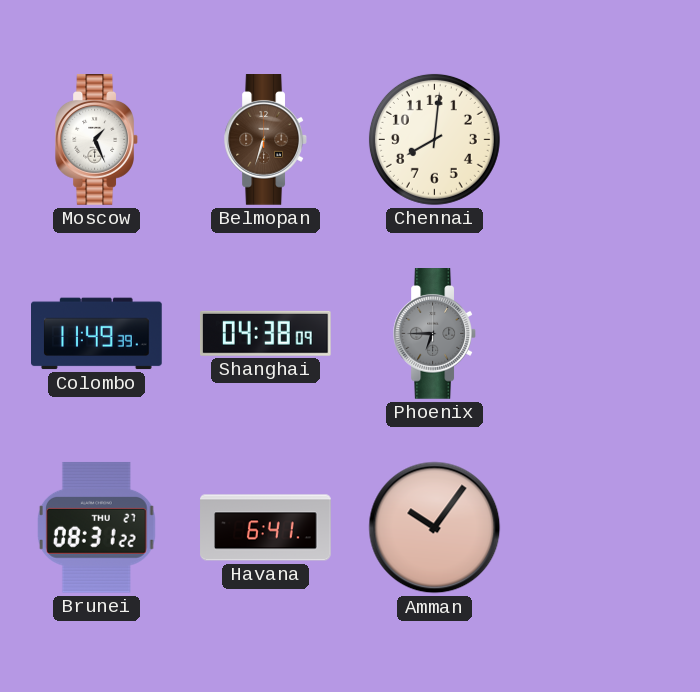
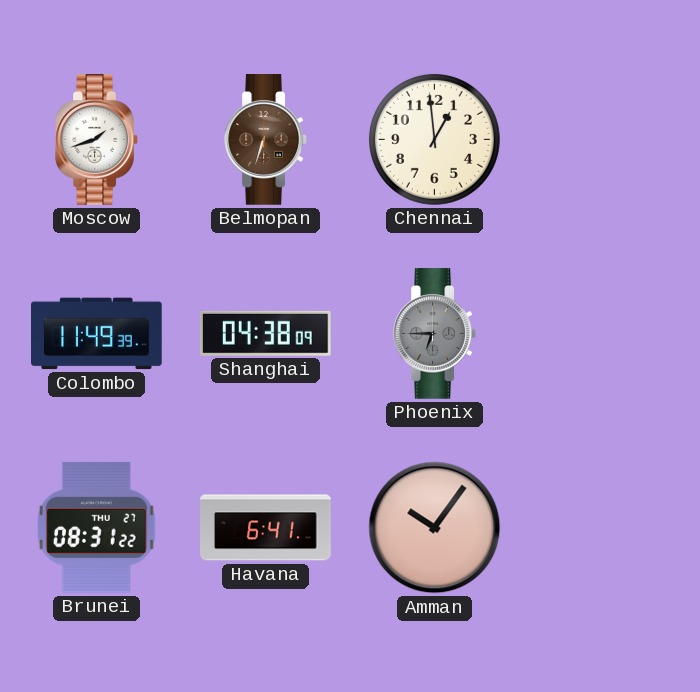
Moscow: 1:26 -> 1:42
Chennai: 8:01 -> 12:59
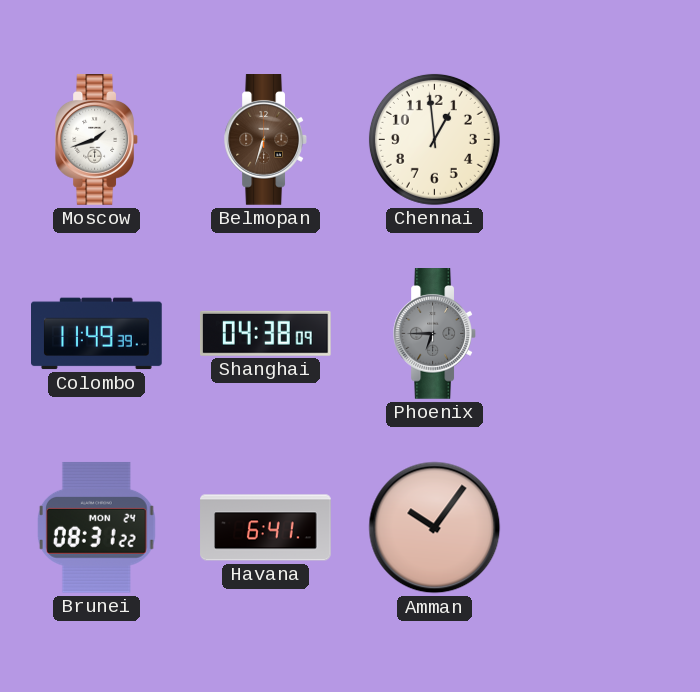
Brunei date: THU 27 -> MON 24
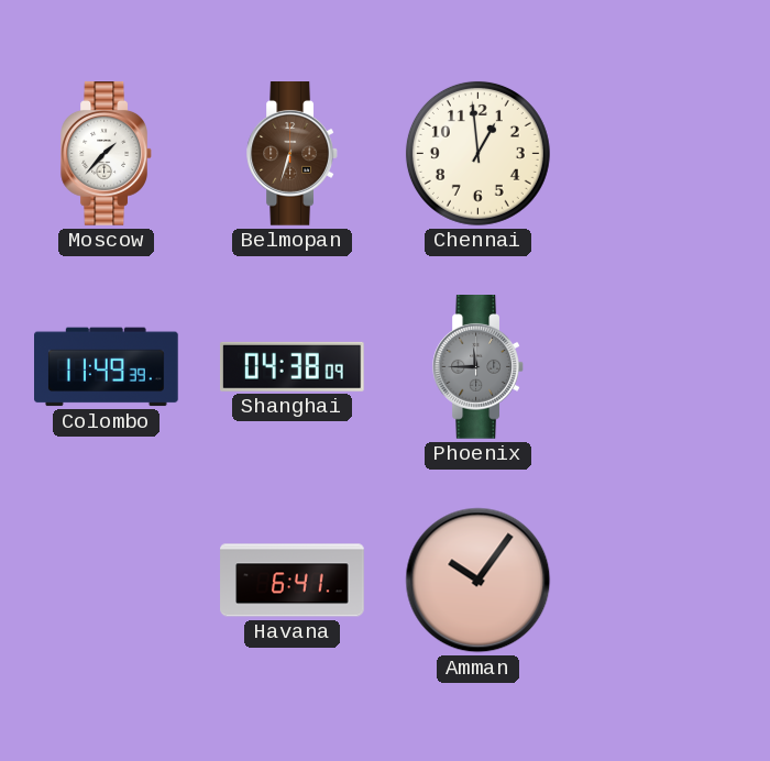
Moscow: 1:42 -> 1:37
Phoenix: 6:45 -> 11:45
Brunei: 08:31 -> none
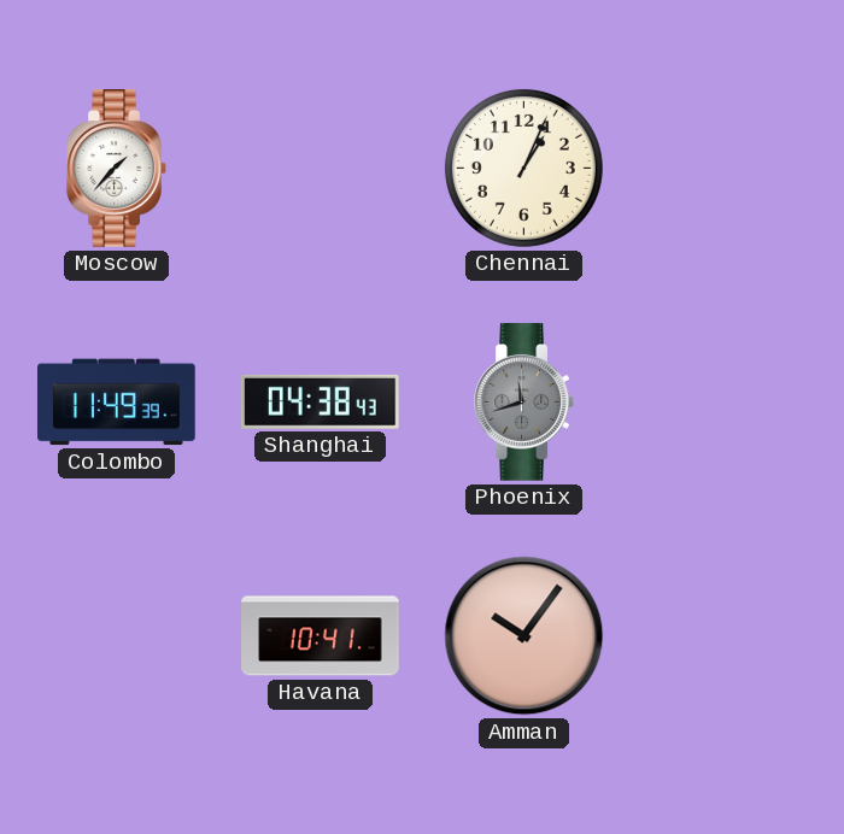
Belmopan: 6:33 -> none
Chennai: 12:59 -> 1:04
Shanghai: 04:38:09 -> 04:38:43
Phoenix: 11:45 -> 11:42
Havana: 6:41 -> 10:41
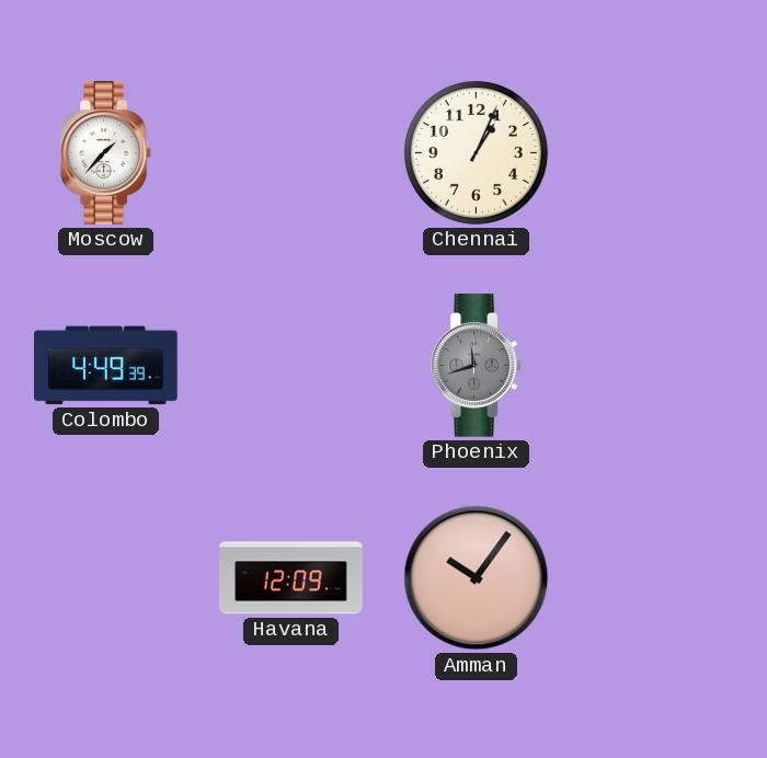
Colombo: 11:49 -> 4:49
Shanghai: 04:38 -> none
Havana: 10:41 -> 12:09
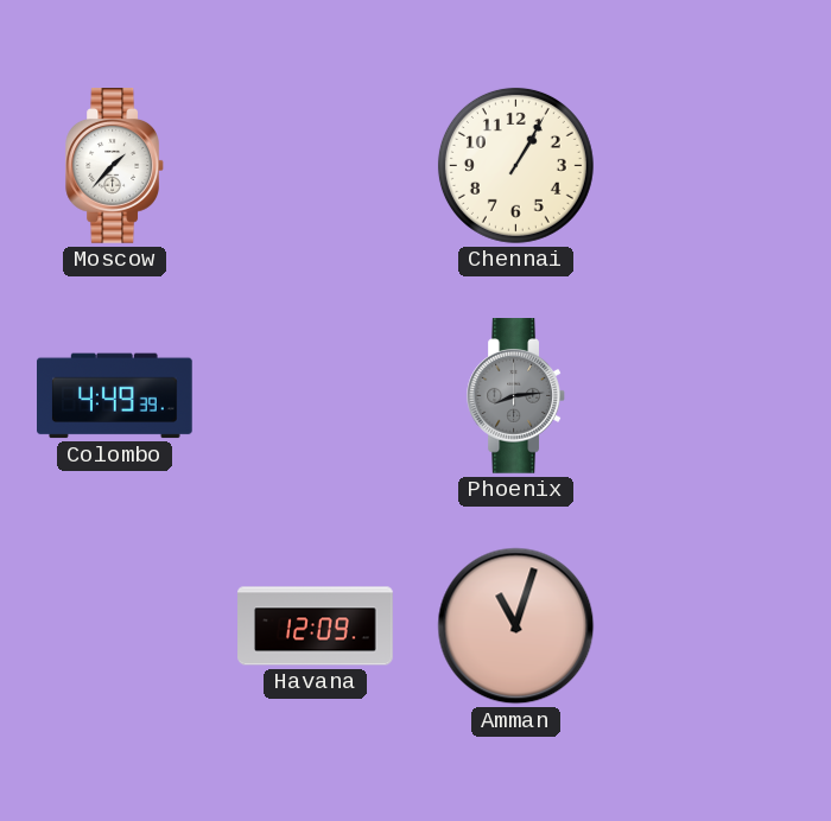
Chennai: 1:04 -> 1:05
Phoenix: 11:42 -> 8:14
Amman: 10:06 -> 11:03
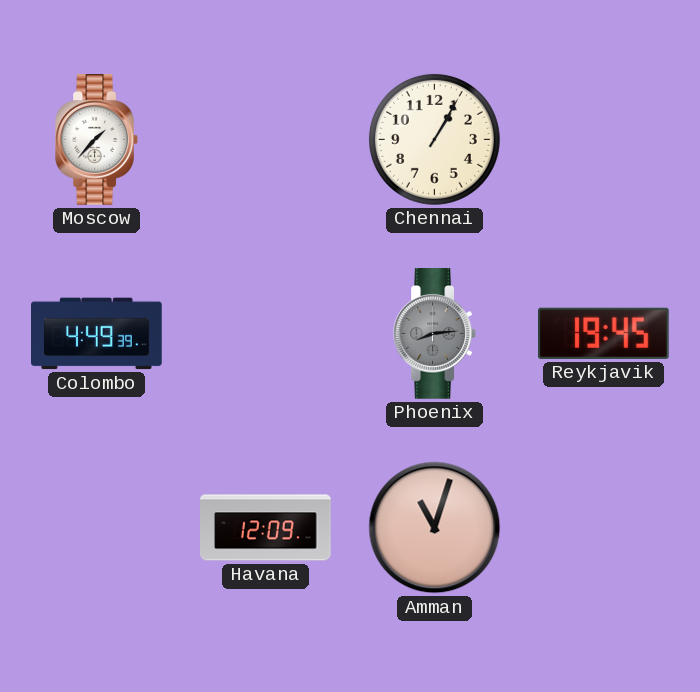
Reykjavik: none -> 19:45
